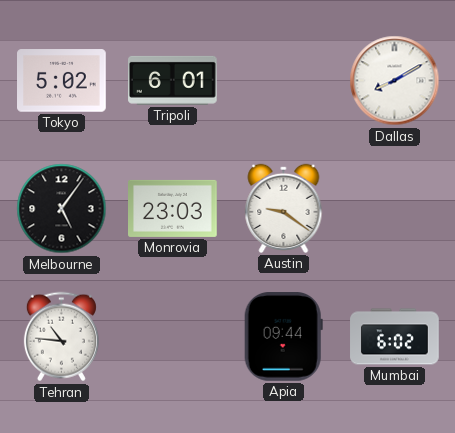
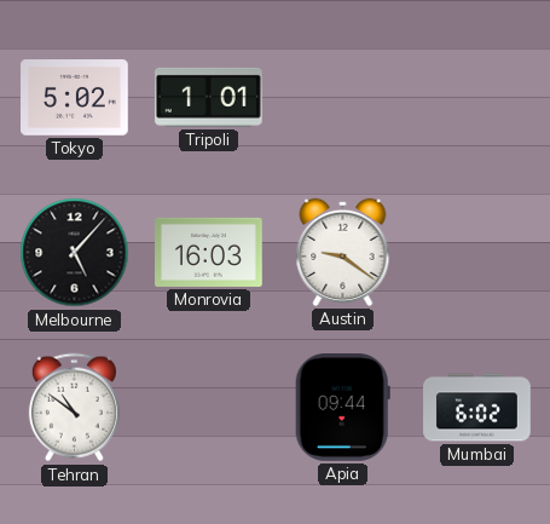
Tripoli: 6:01 -> 1:01
Dallas: 8:10 -> none
Melbourne: 5:06 -> 5:07
Monrovia: 23:03 -> 16:03
Tehran: 10:46 -> 10:51
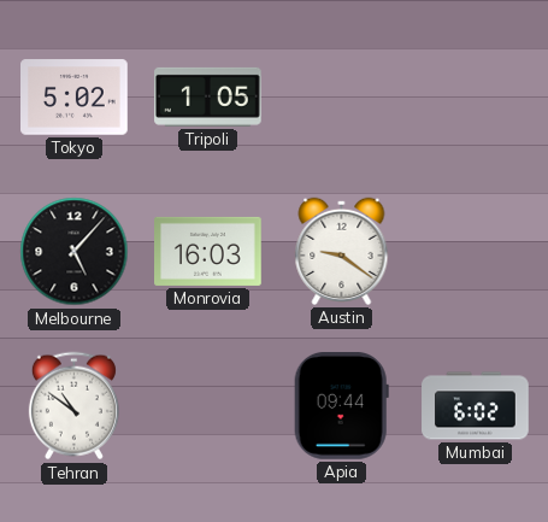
Tripoli: 1:01 -> 1:05
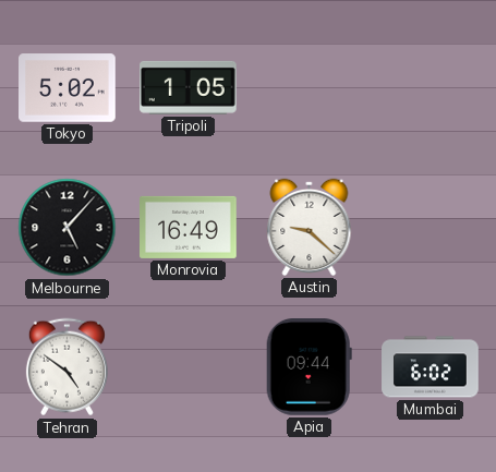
Monrovia: 16:03 -> 16:49
Austin: 9:21 -> 9:22
Tehran: 10:51 -> 4:51
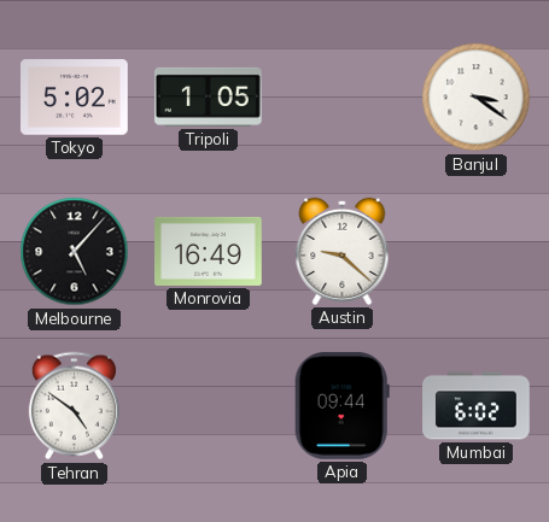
Banjul: none -> 3:21
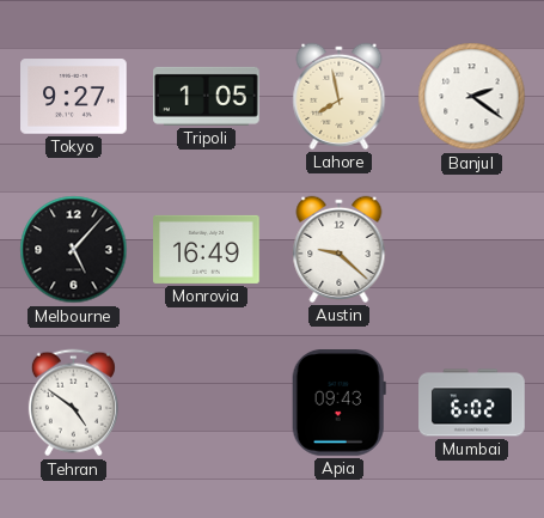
Tokyo: 5:02 -> 9:27
Lahore: none -> 7:58
Banjul: 3:21 -> 2:21
Apia: 09:44 -> 09:43
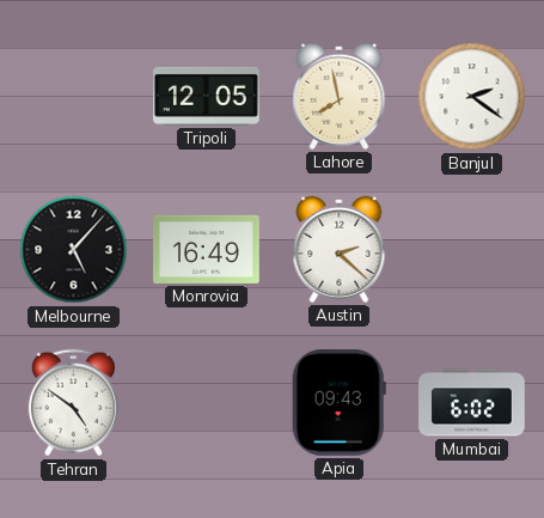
Tokyo: 9:27 -> none
Tripoli: 1:05 -> 12:05
Austin: 9:22 -> 2:22
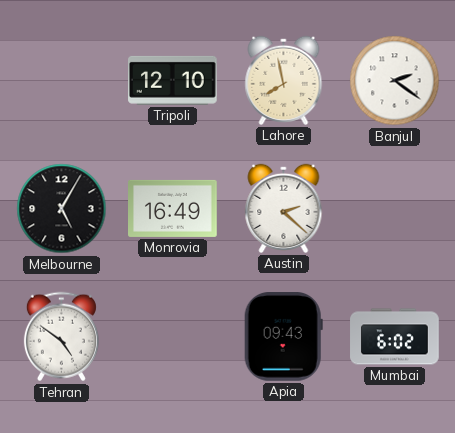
Tripoli: 12:05 -> 12:10
Melbourne: 5:07 -> 5:05
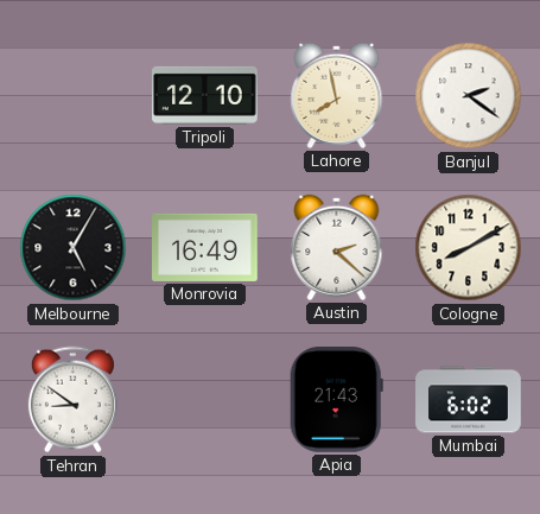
Cologne: none -> 8:10
Tehran: 4:51 -> 8:51
Apia: 09:43 -> 21:43
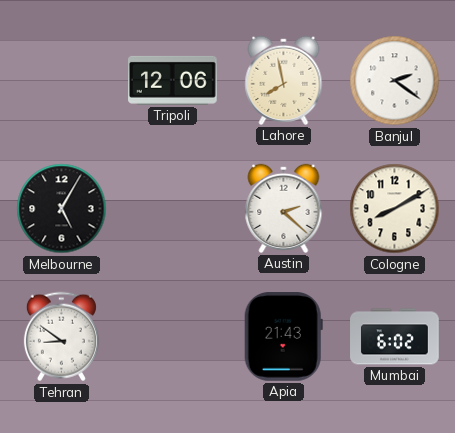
Tripoli: 12:10 -> 12:06
Monrovia: 16:49 -> none
